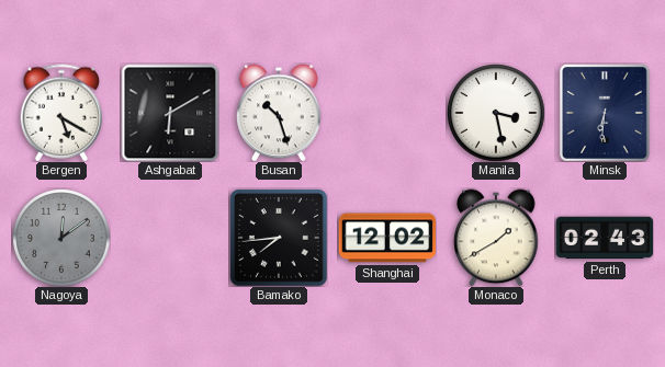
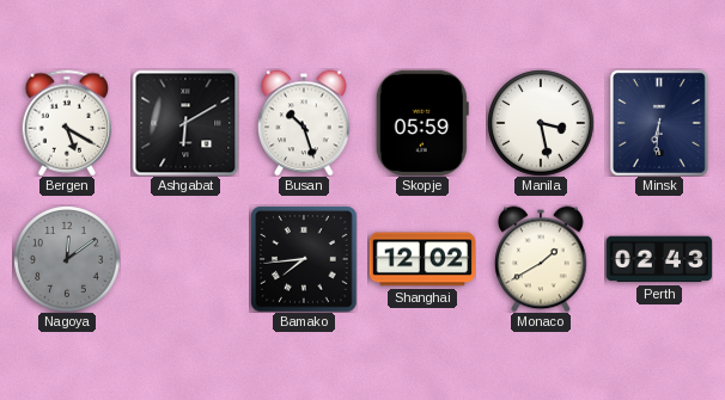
Skopje: none -> 05:59
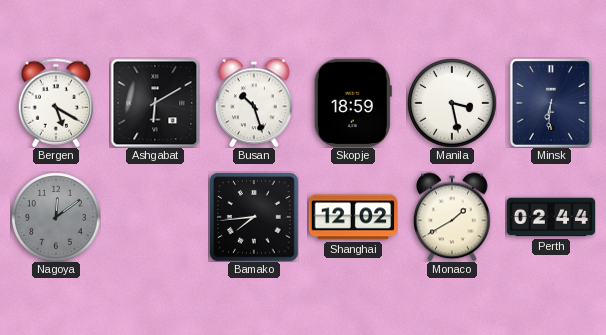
Skopje: 05:59 -> 18:59
Perth: 02:43 -> 02:44
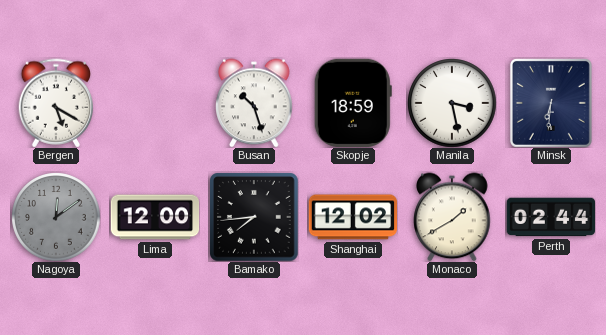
Ashgabat: 6:10 -> none
Lima: none -> 12:00
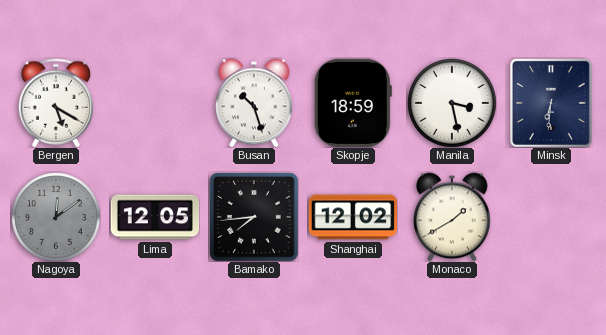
Lima: 12:00 -> 12:05
Perth: 02:44 -> none
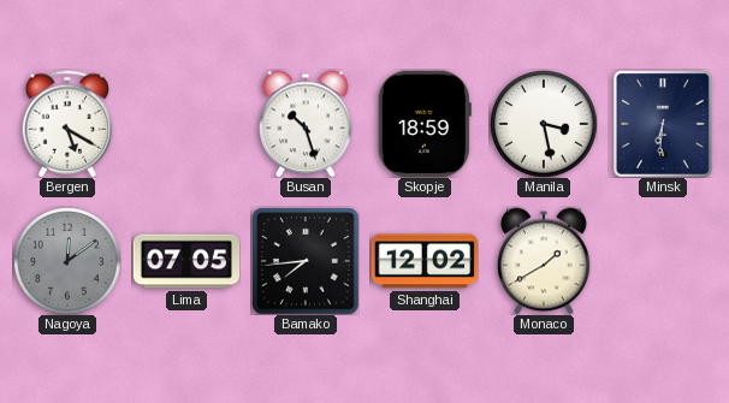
Lima: 12:05 -> 07:05
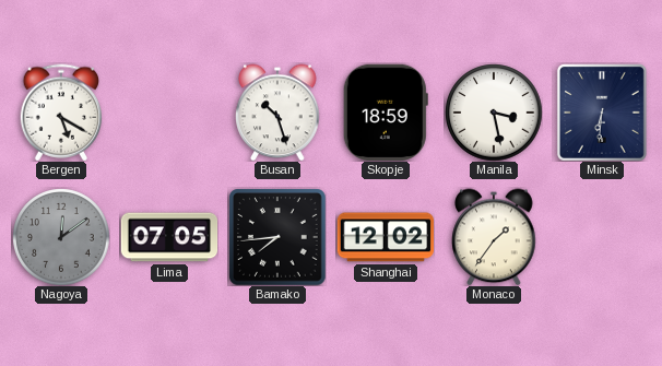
Monaco: 1:40 -> 1:36
